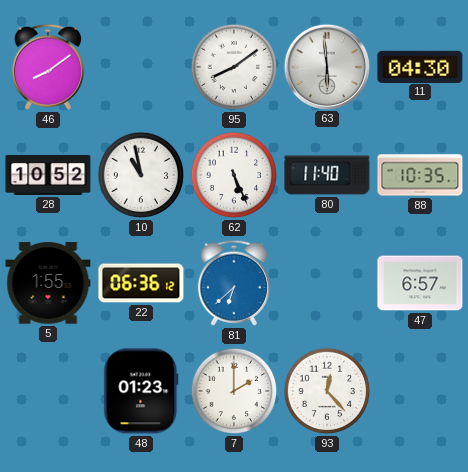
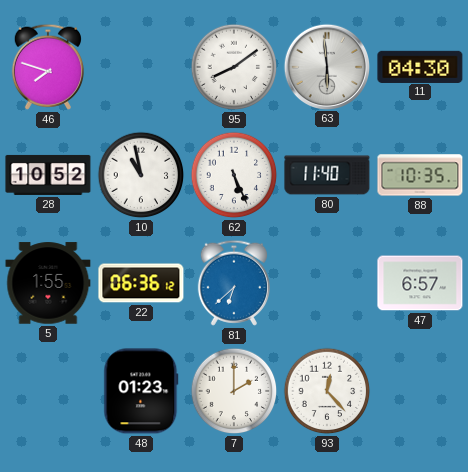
46: 8:09 -> 7:48
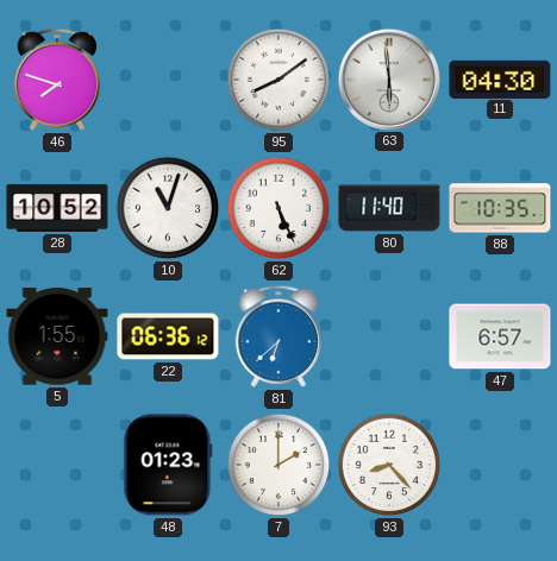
10: 10:58 -> 11:03
93: 12:23 -> 8:23
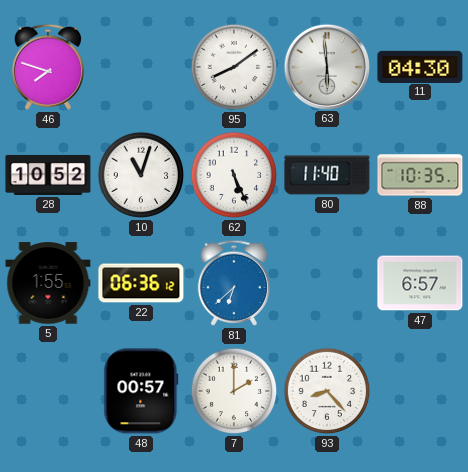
48: 01:23 -> 00:57
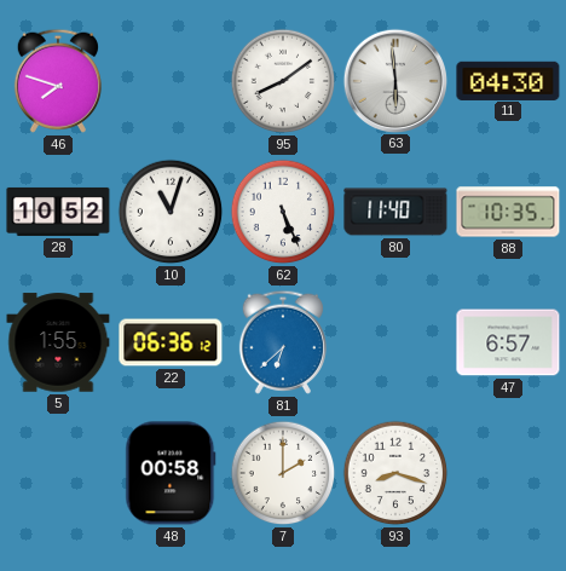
48: 00:57 -> 00:58
93: 8:23 -> 8:18
